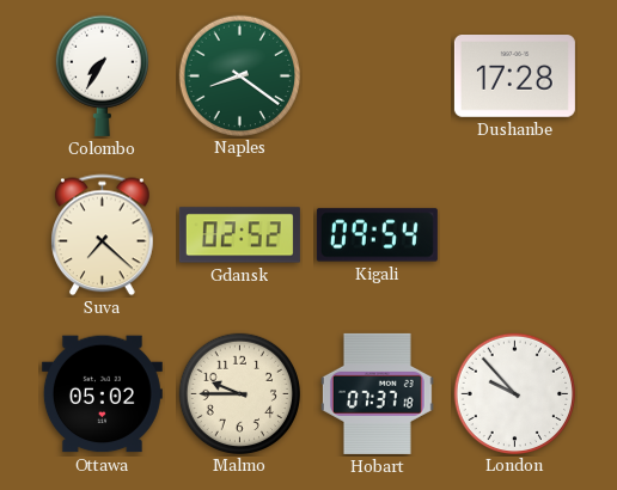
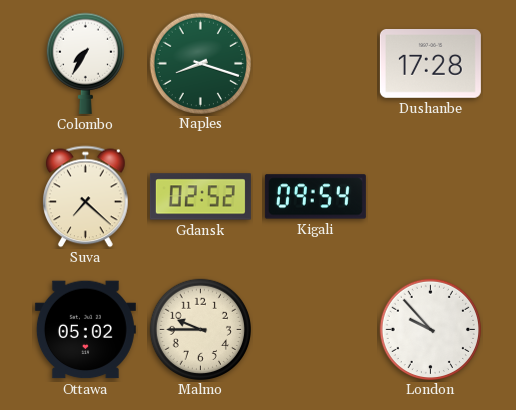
Naples: 8:21 -> 8:18
Hobart: 07:37 -> none
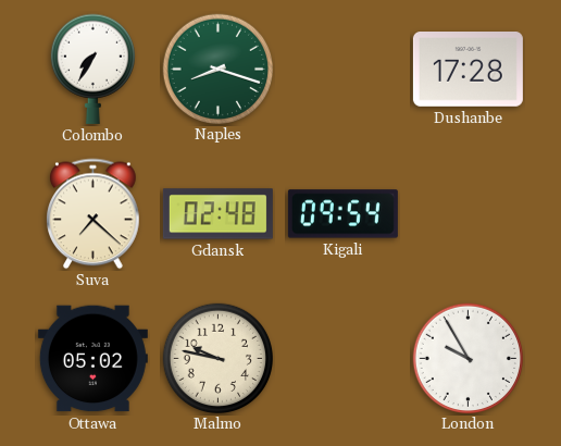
Gdansk: 02:52 -> 02:48
Malmo: 9:45 -> 9:47
London: 9:53 -> 9:55
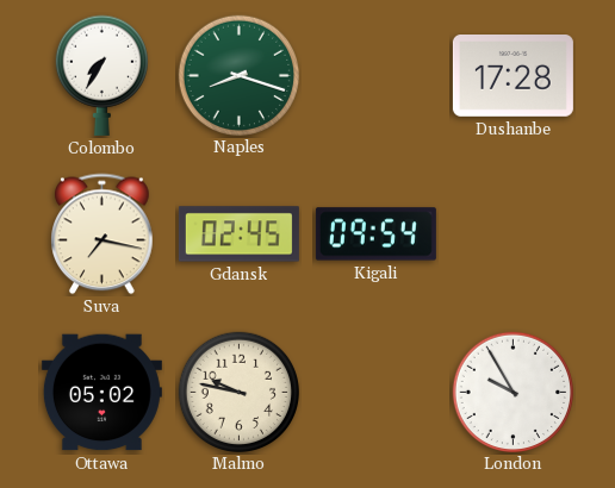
Suva: 7:22 -> 7:17
Gdansk: 02:48 -> 02:45
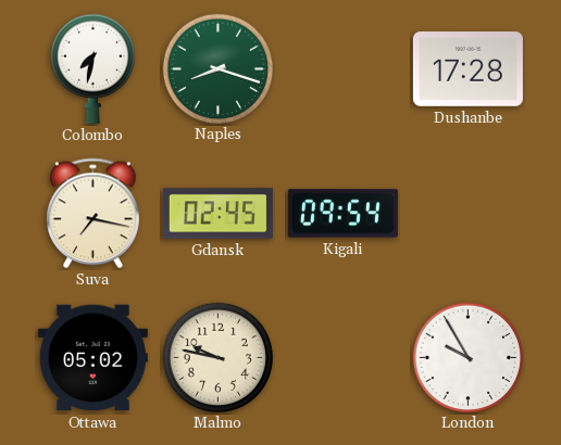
Colombo: 7:35 -> 7:32
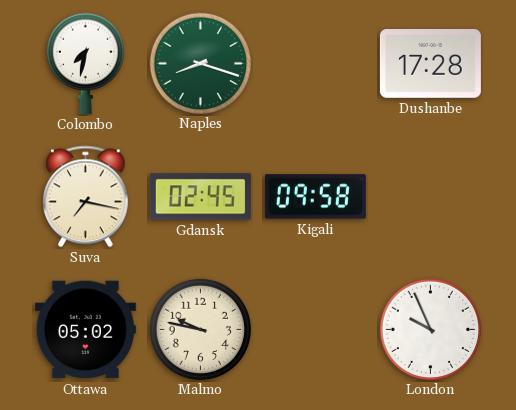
Kigali: 09:54 -> 09:58
London: 9:55 -> 9:56
